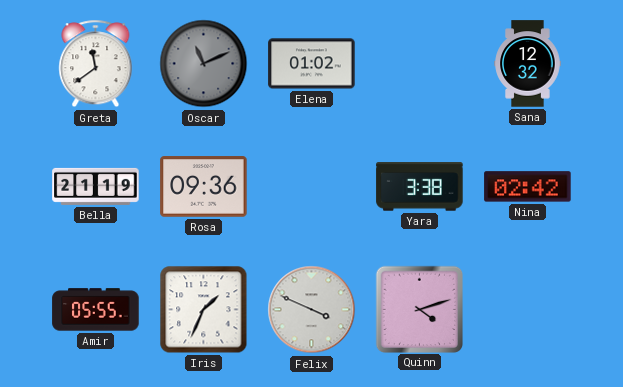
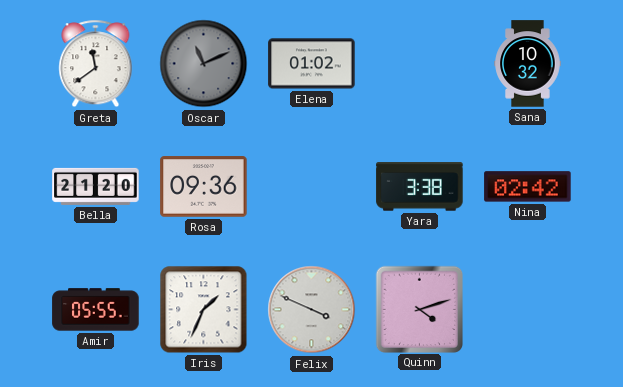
Sana: 12:32 -> 10:32
Bella: 21:19 -> 21:20
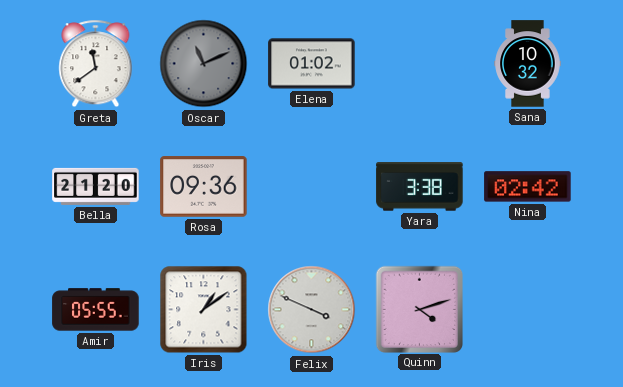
Iris: 1:34 -> 1:09
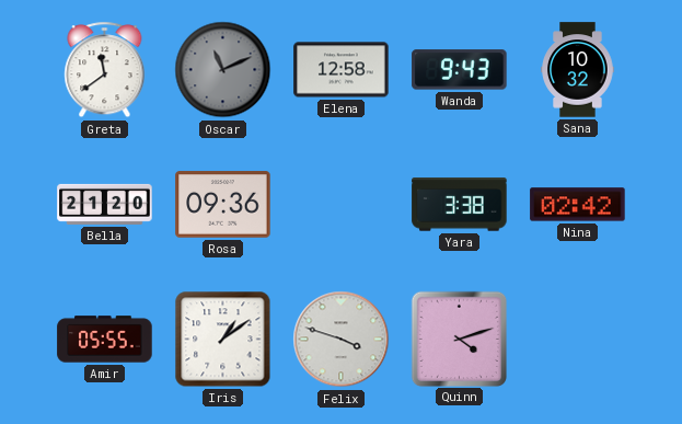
Elena: 01:02 -> 12:58
Wanda: none -> 9:43
Felix: 3:49 -> 3:48
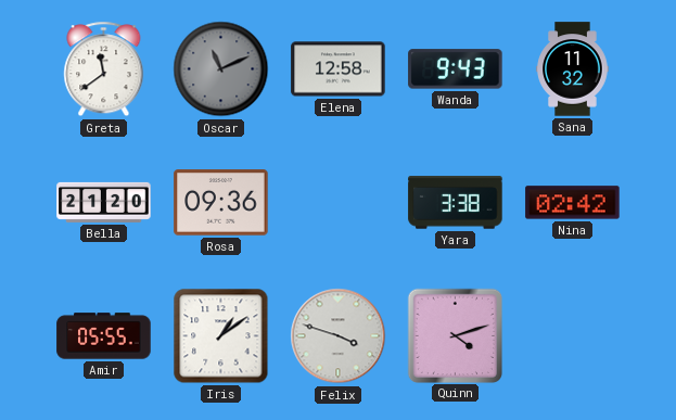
Sana: 10:32 -> 11:32
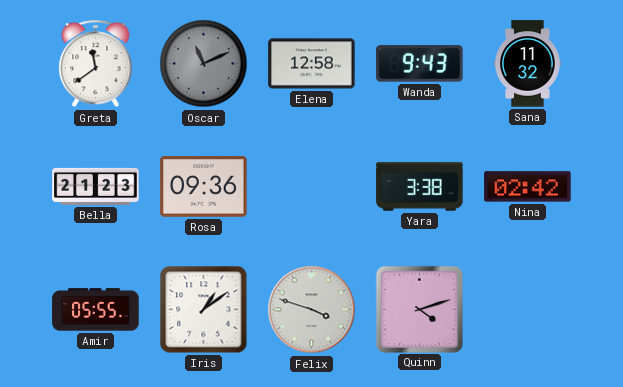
Bella: 21:20 -> 21:23
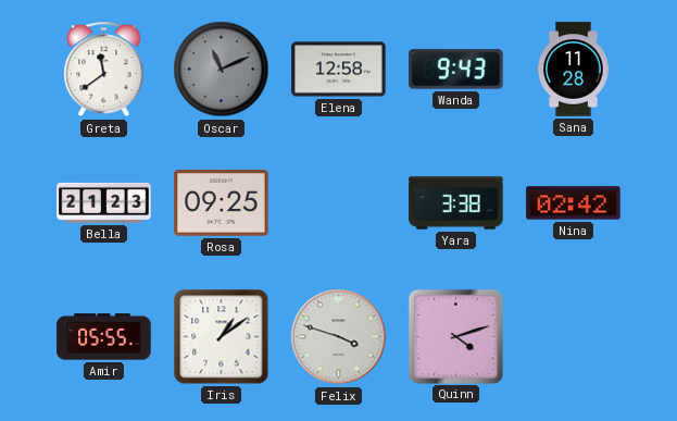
Sana: 11:32 -> 11:28
Rosa: 09:36 -> 09:25
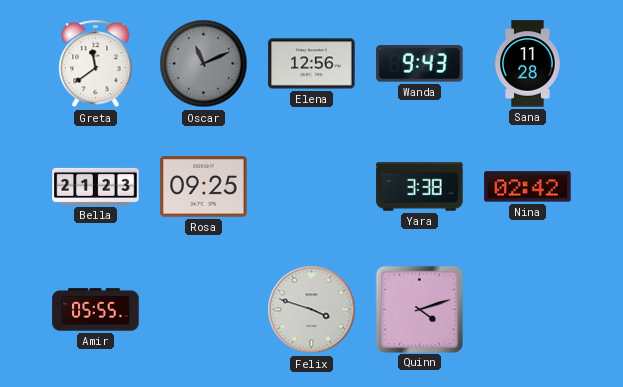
Elena: 12:58 -> 12:56
Iris: 1:09 -> none
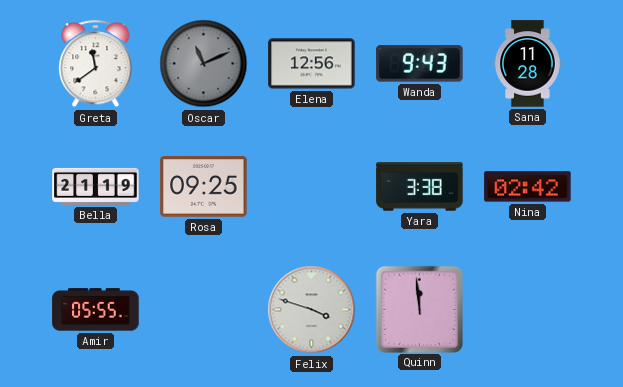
Bella: 21:23 -> 21:19
Quinn: 4:12 -> 11:59
